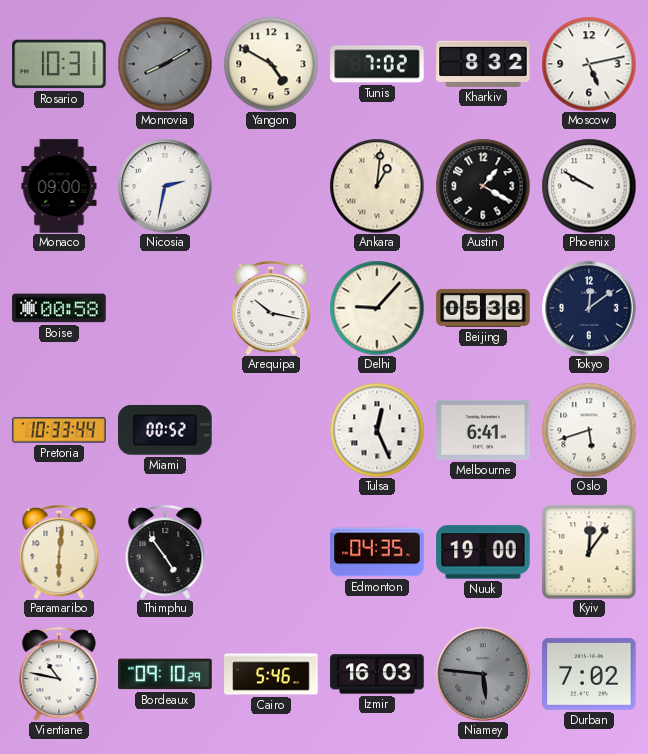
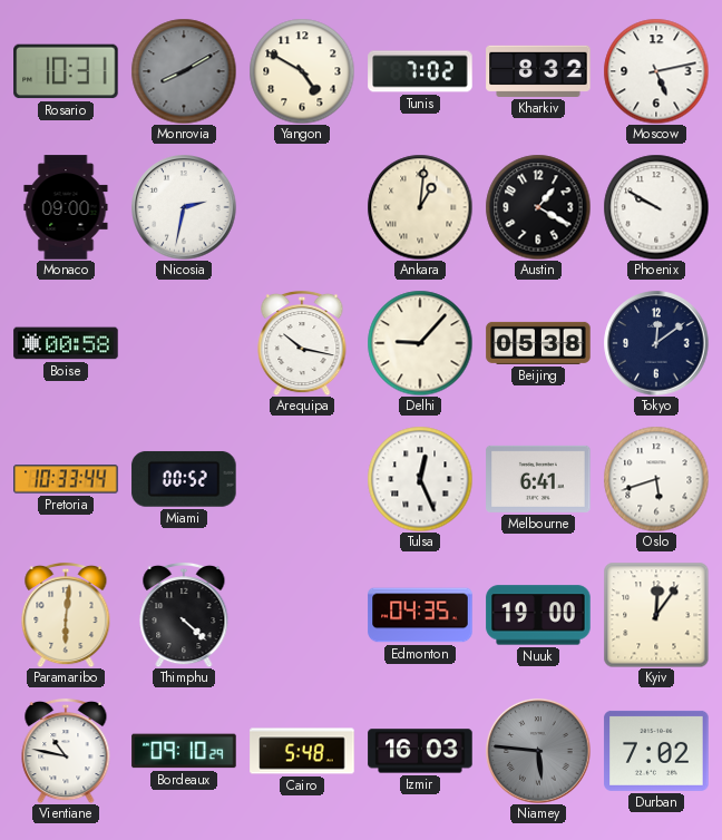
Thimphu: 4:54 -> 4:22
Cairo: 5:46 -> 5:48
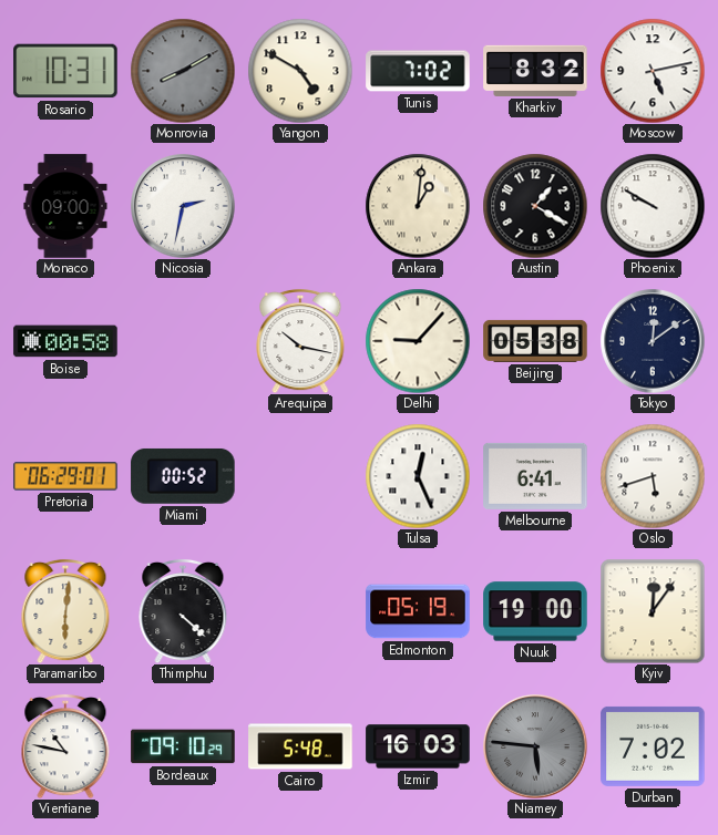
Pretoria: 10:33 -> 06:29
Edmonton: 04:35 -> 05:19
